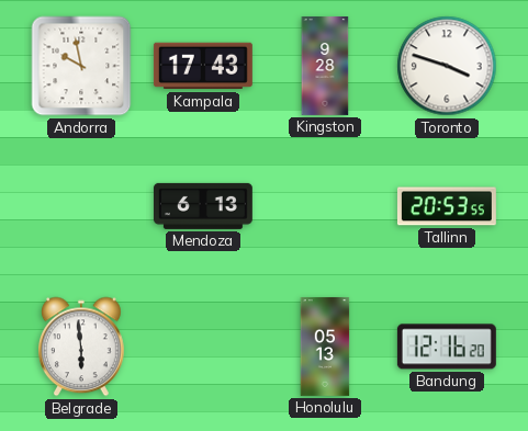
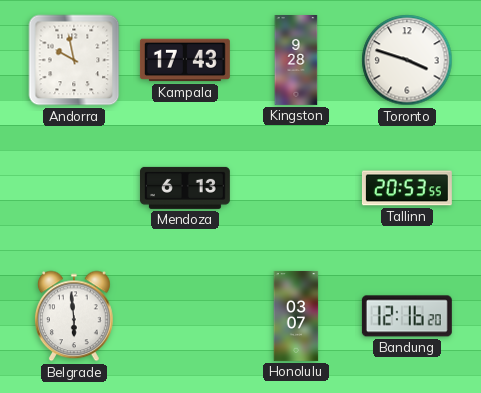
Honolulu: 05:13 -> 03:07
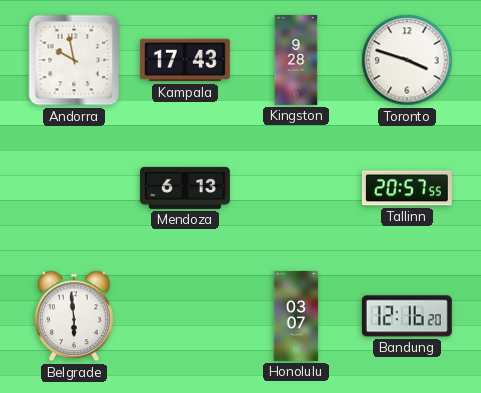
Tallinn: 20:53 -> 20:57
